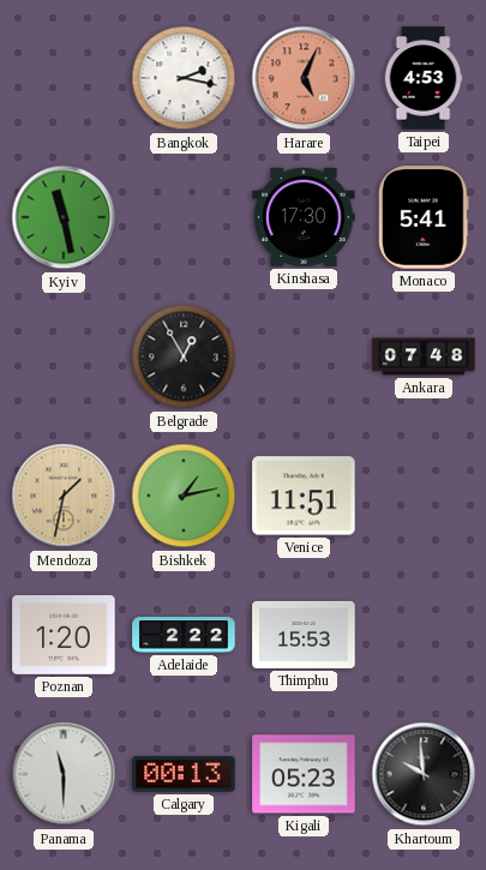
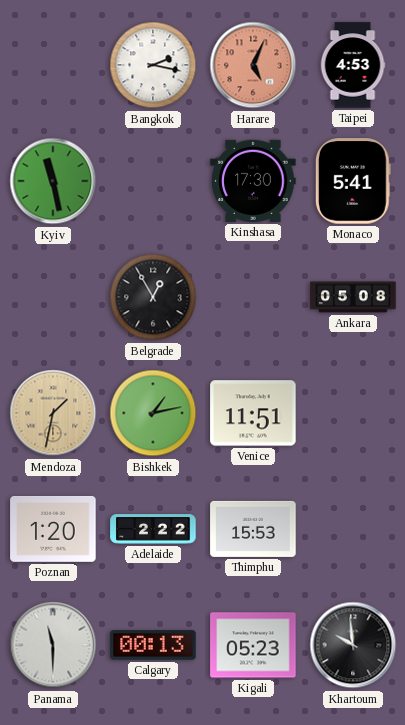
Ankara: 07:48 -> 05:08
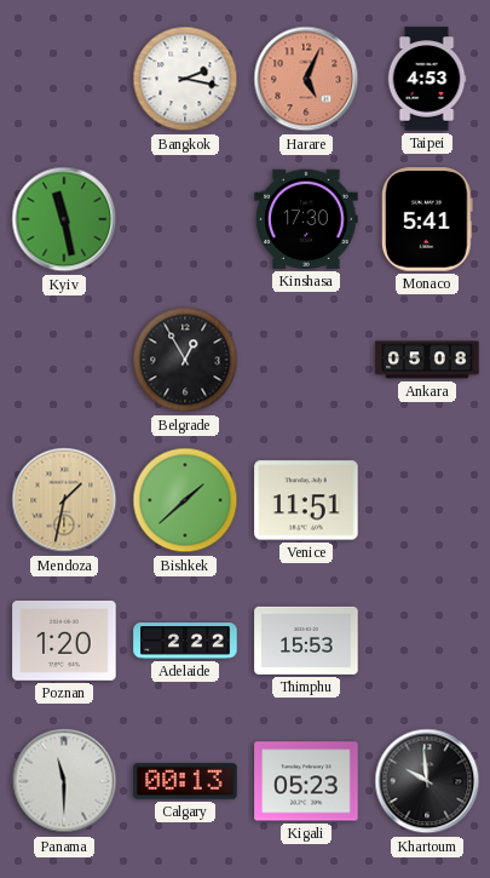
Bishkek: 1:13 -> 1:38
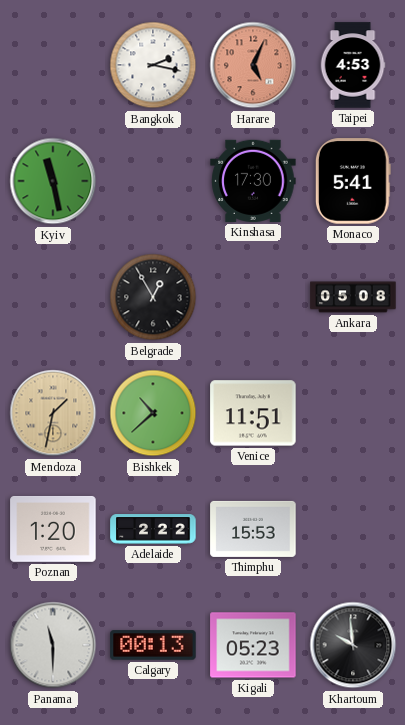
Bishkek: 1:38 -> 10:38
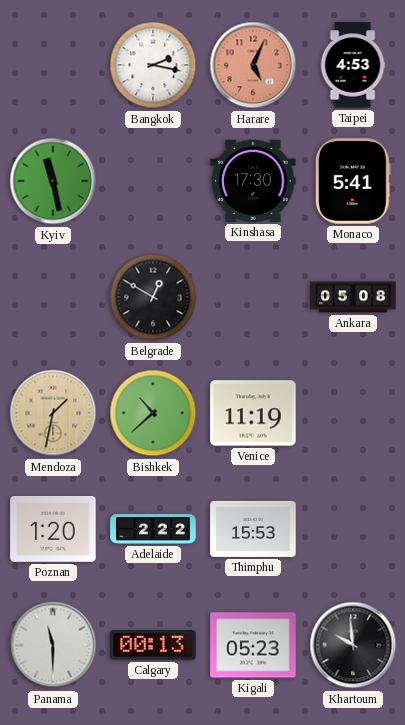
Belgrade: 12:55 -> 12:50
Venice: 11:51 -> 11:19
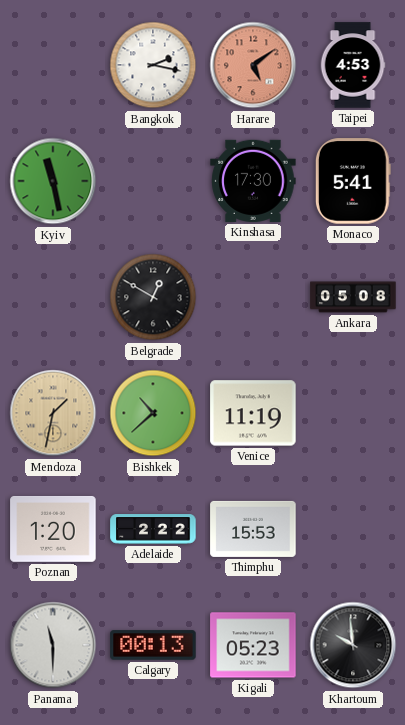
Harare: 5:04 -> 5:09
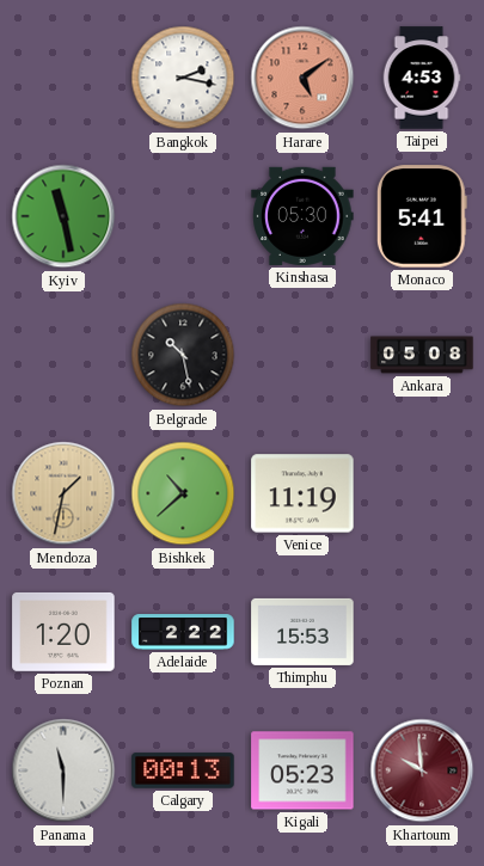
Kinshasa: 17:30 -> 05:30
Belgrade: 12:50 -> 10:28
Khartoum dial: black -> burgundy
